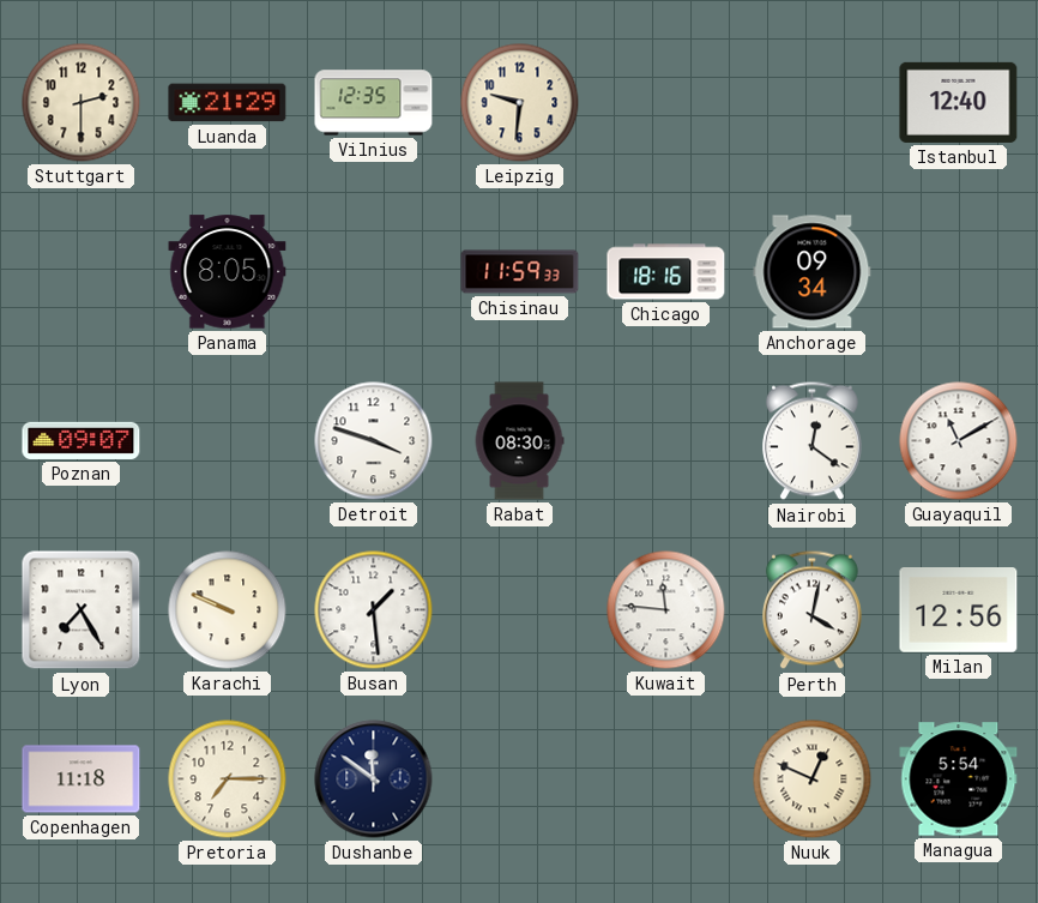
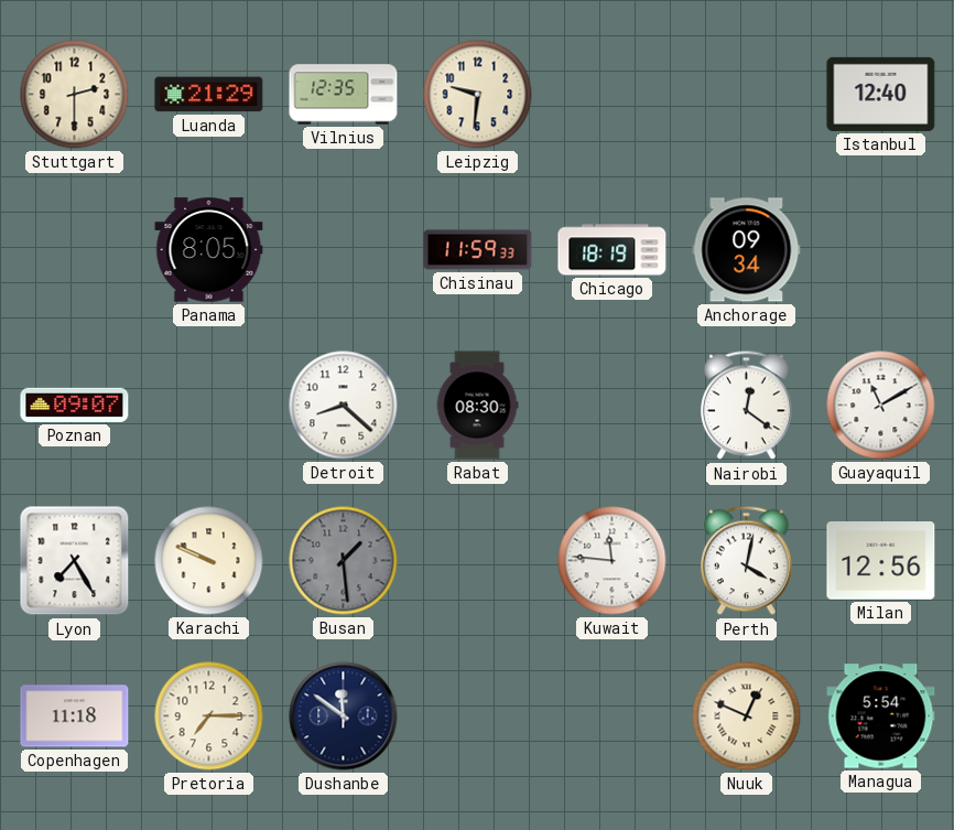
Chicago: 18:16 -> 18:19
Detroit: 3:48 -> 8:22
Busan dial: white -> grey
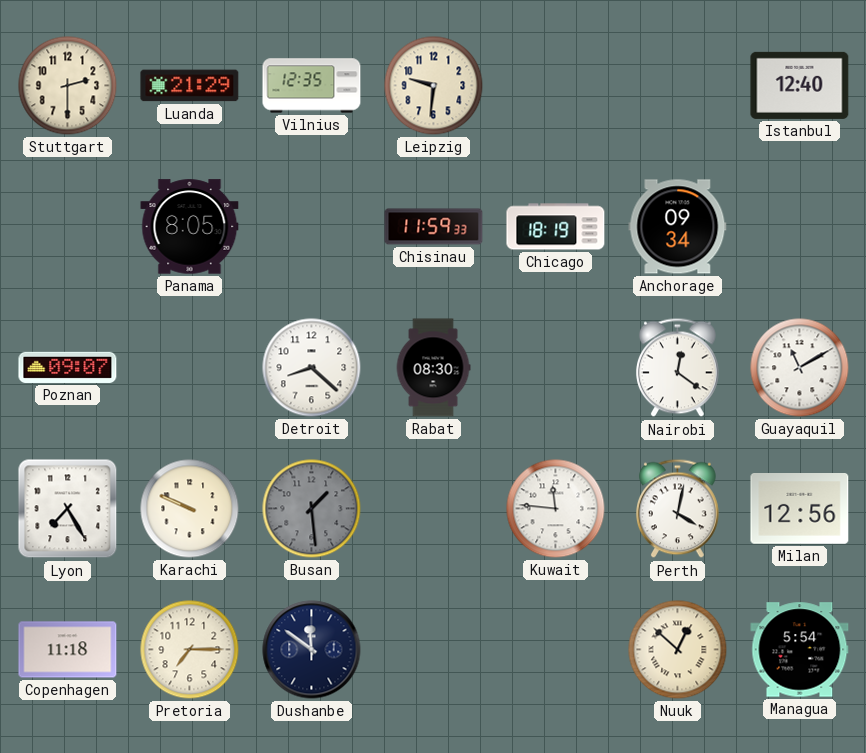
Nuuk: 12:49 -> 12:52
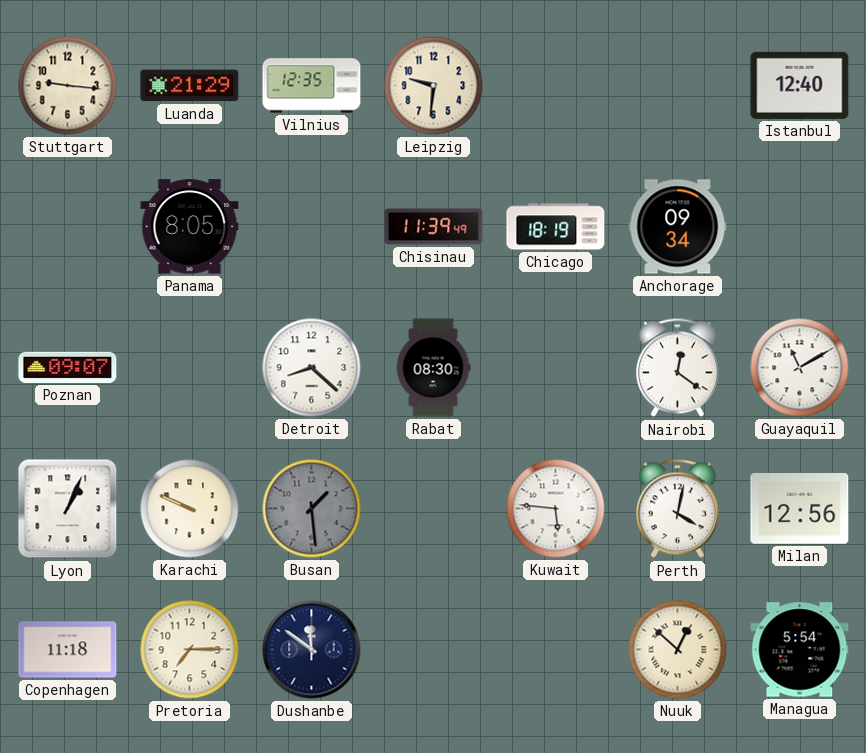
Stuttgart: 2:30 -> 9:16
Chisinau: 11:59 -> 11:39
Lyon: 7:25 -> 1:04
Kuwait: 11:46 -> 5:46
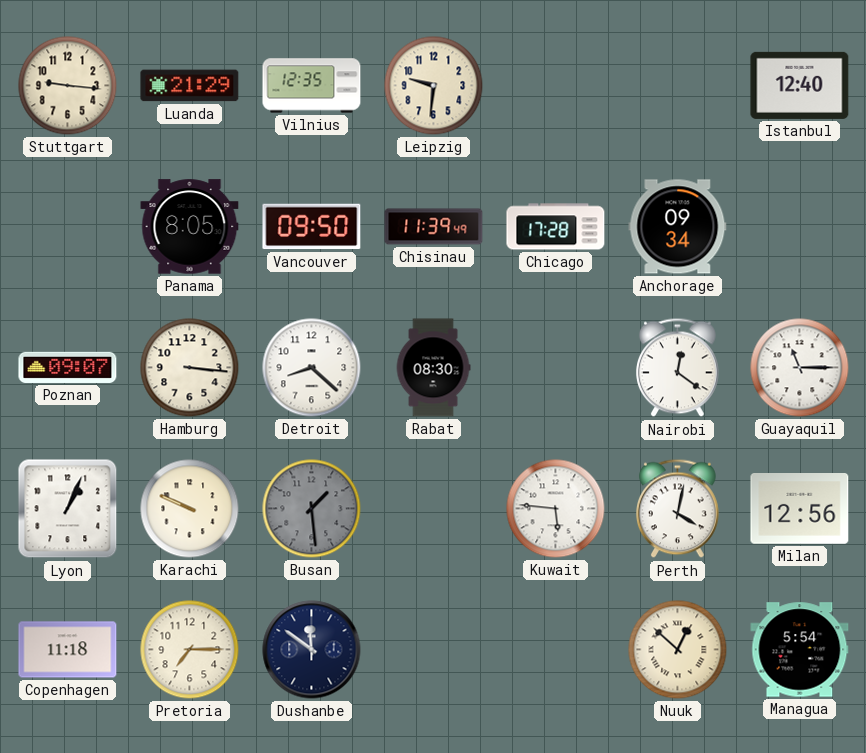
Vancouver: none -> 09:50
Chicago: 18:19 -> 17:28
Hamburg: none -> 3:16
Guayaquil: 11:10 -> 11:15
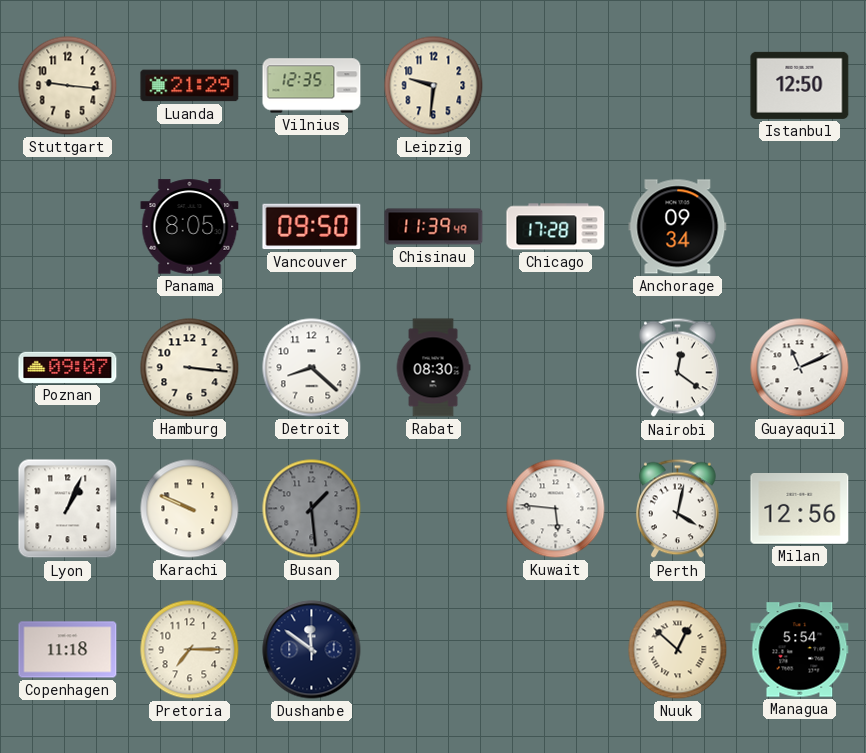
Istanbul: 12:40 -> 12:50
Guayaquil: 11:15 -> 11:11
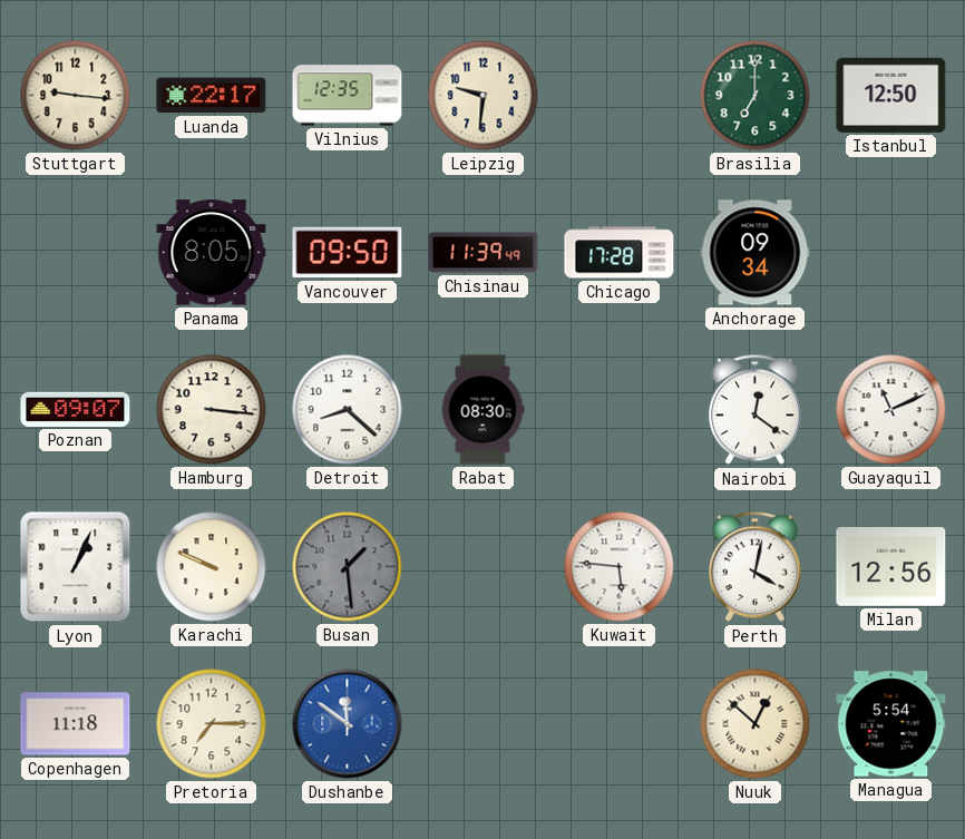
Luanda: 21:29 -> 22:17
Brasilia: none -> 7:00
Dushanbe dial: navy -> blue
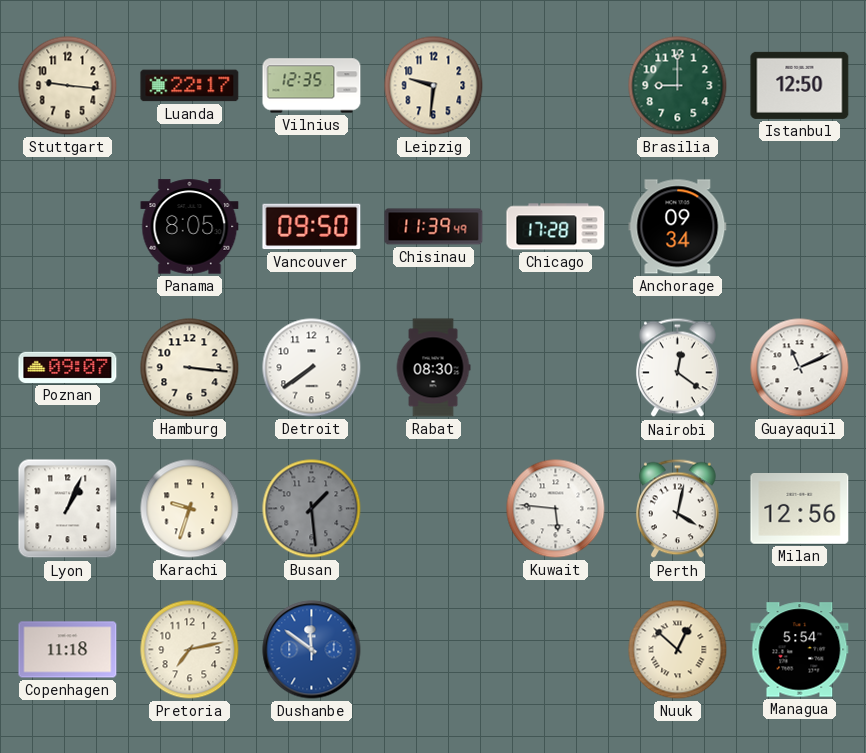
Brasilia: 7:00 -> 9:00
Detroit: 8:22 -> 7:39
Karachi: 9:49 -> 9:33
Pretoria: 7:15 -> 7:13
